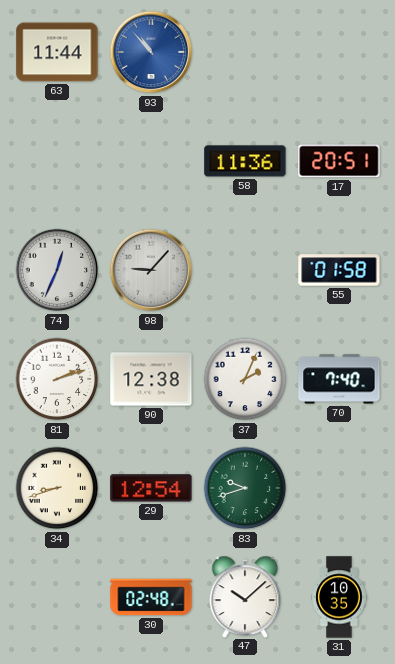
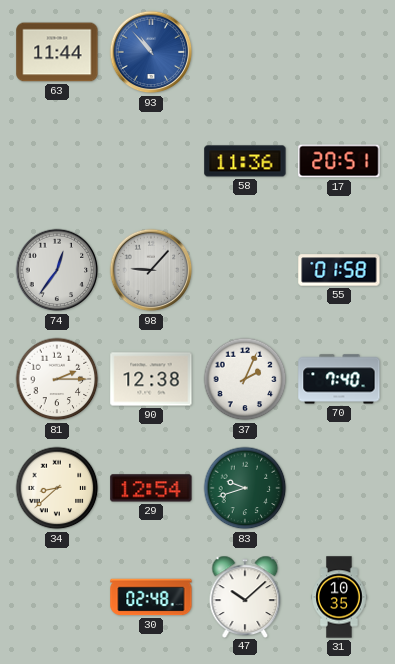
74: 12:34 -> 12:36
81: 2:12 -> 2:15
34: 8:42 -> 8:38
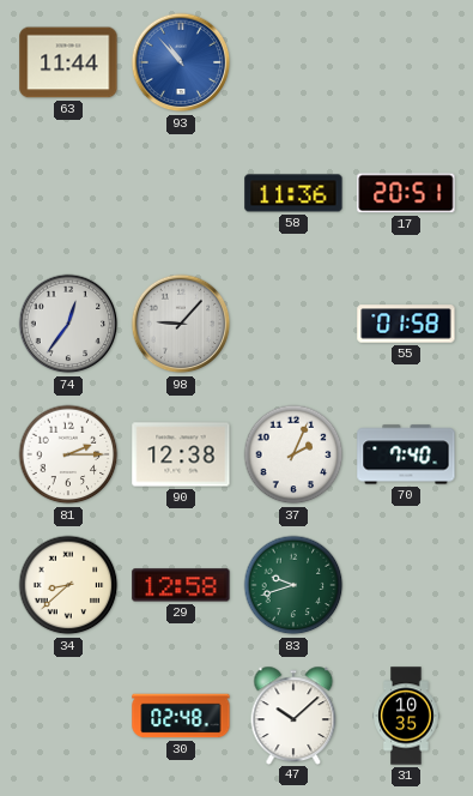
29: 12:54 -> 12:58
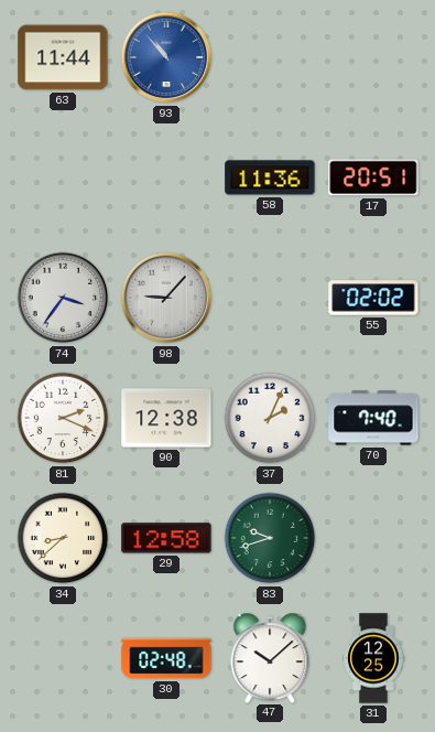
74: 12:36 -> 3:36
55: 01:58 -> 02:02
81: 2:15 -> 2:19
31: 10:35 -> 12:25
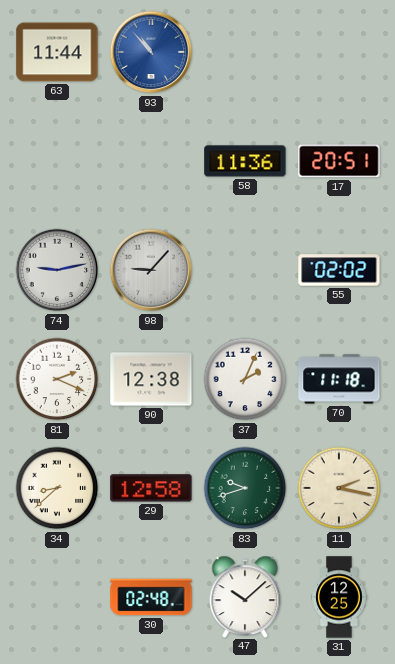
74: 3:36 -> 9:13
70: 7:40 -> 11:18
11: none -> 2:17
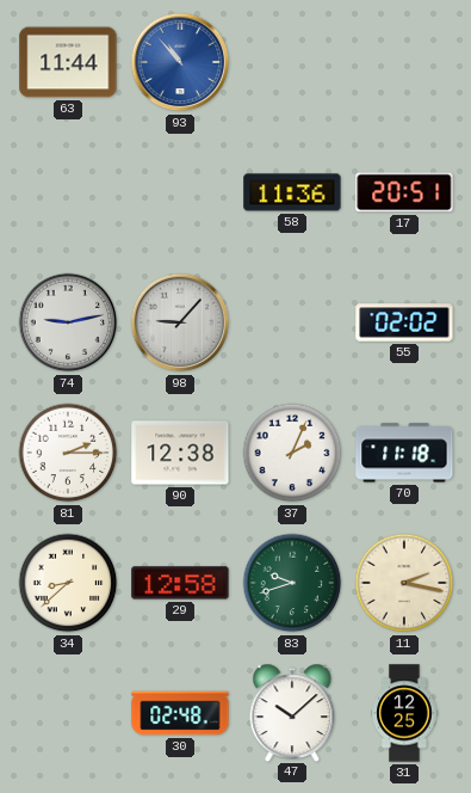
81: 2:19 -> 2:15
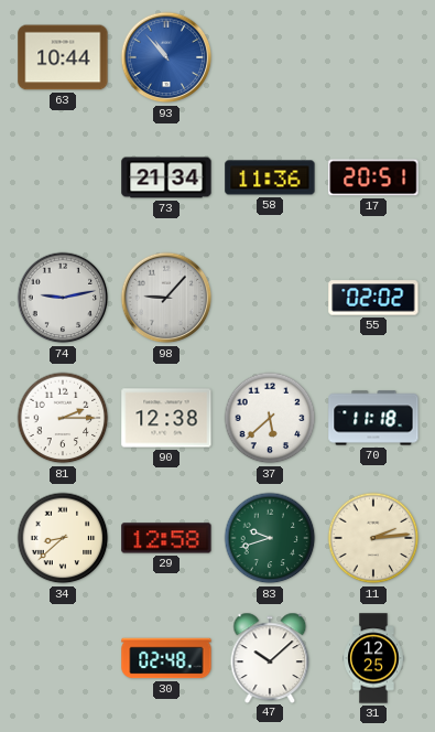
63: 11:44 -> 10:44
73: none -> 21:34
37: 2:04 -> 5:38
11: 2:17 -> 2:14
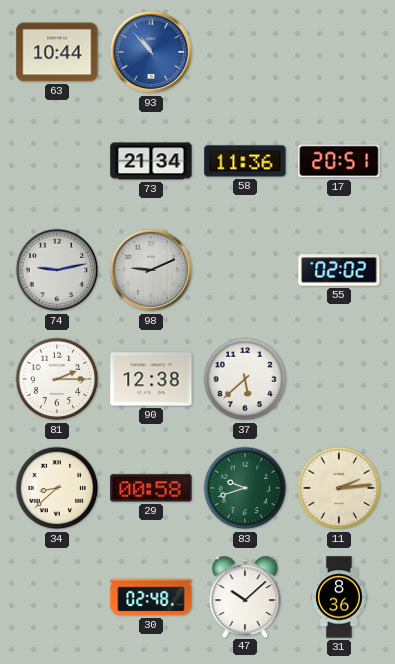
98: 9:07 -> 9:11
70: 11:18 -> none
29: 12:58 -> 00:58
31: 12:25 -> 8:36
